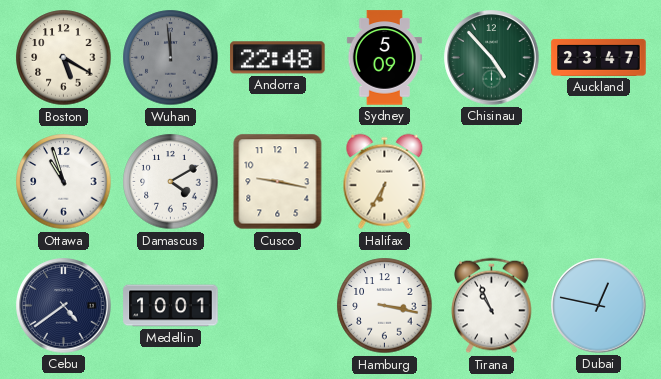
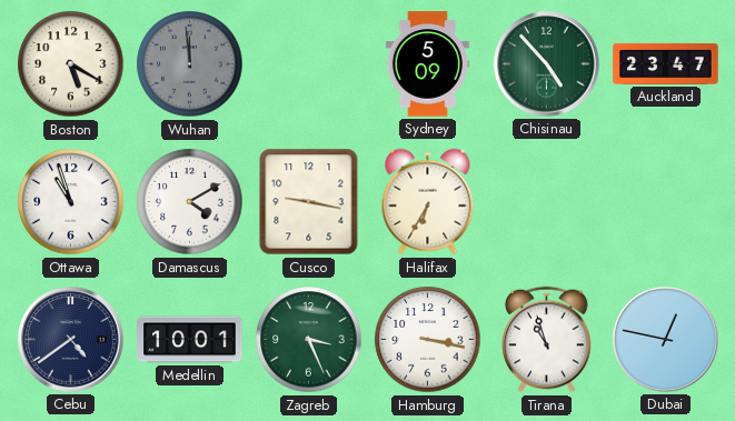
Andorra: 22:48 -> none
Zagreb: none -> 3:26
Tirana: 10:56 -> 10:57
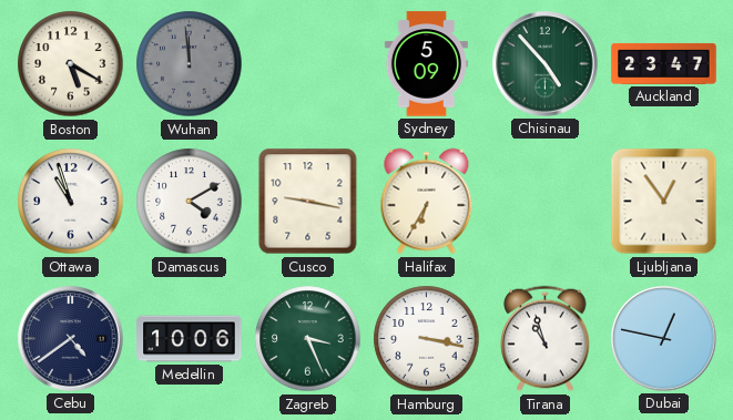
Ljubljana: none -> 12:54
Medellin: 10:01 -> 10:06
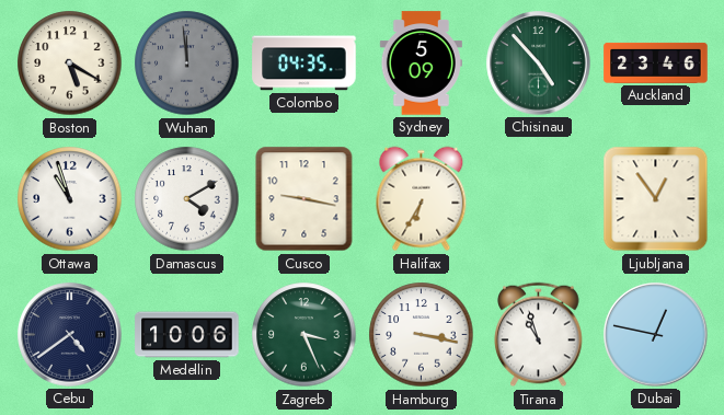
Colombo: none -> 04:35
Auckland: 23:47 -> 23:46
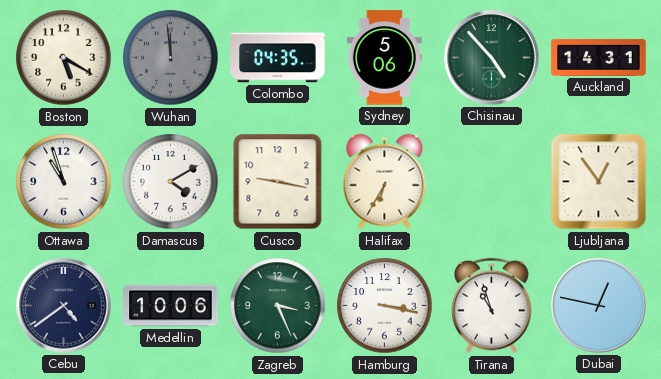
Sydney: 5:09 -> 5:06
Auckland: 23:46 -> 14:31
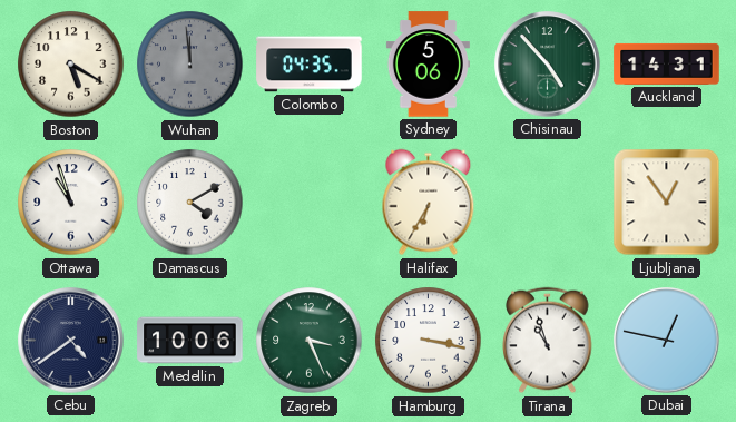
Cusco: 9:17 -> none
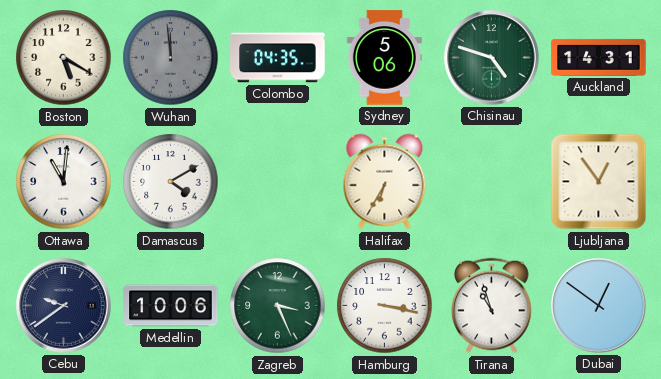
Chisinau: 4:53 -> 4:48
Ottawa: 10:57 -> 11:01
Cebu: 4:39 -> 9:39
Dubai: 12:47 -> 12:51
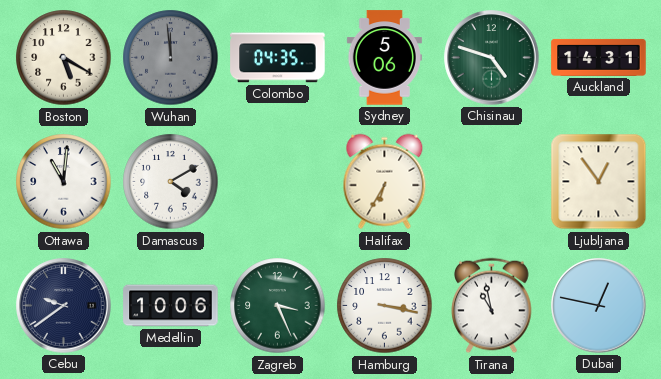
Tirana: 10:57 -> 10:58
Dubai: 12:51 -> 12:47
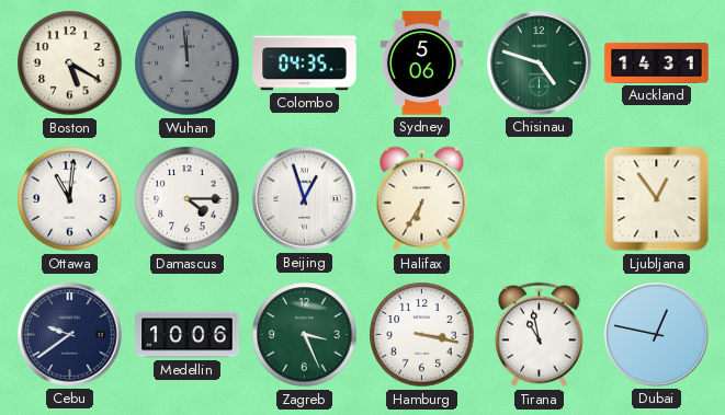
Damascus: 4:10 -> 4:15
Beijing: none -> 12:57
